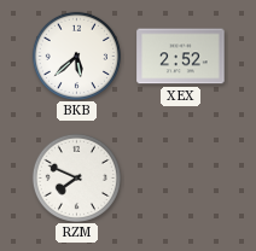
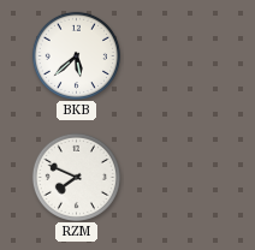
XEX: 2:52 -> none
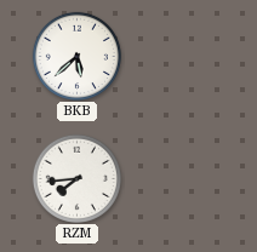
RZM: 7:49 -> 7:44
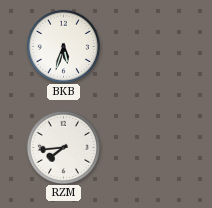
BKB: 5:38 -> 5:33
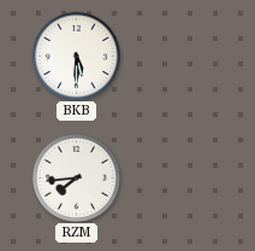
BKB: 5:33 -> 5:30
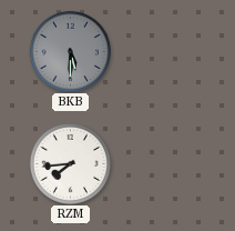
BKB dial: white -> grey
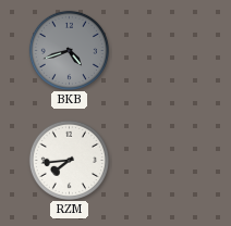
BKB: 5:30 -> 4:42
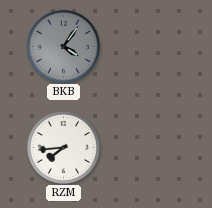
BKB: 4:42 -> 4:06
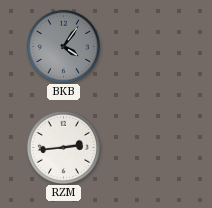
RZM: 7:44 -> 2:44
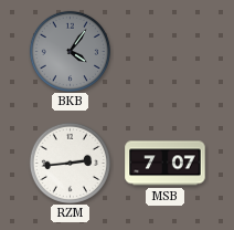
MSB: none -> 7:07
